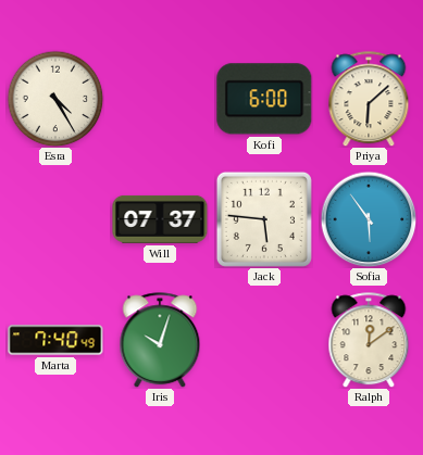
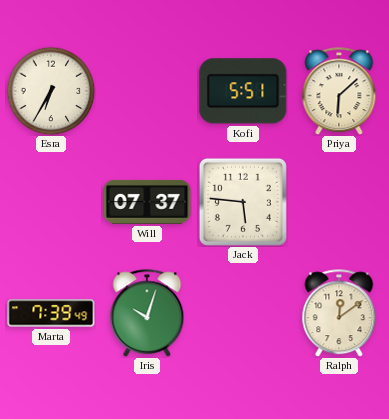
Esra: 4:25 -> 6:35
Kofi: 6:00 -> 5:51
Sofia: 5:54 -> none
Marta: 7:40 -> 7:39
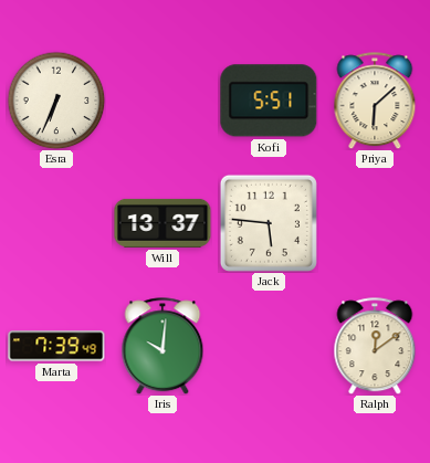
Esra: 6:35 -> 6:34
Will: 07:37 -> 13:37
Iris: 10:03 -> 10:01
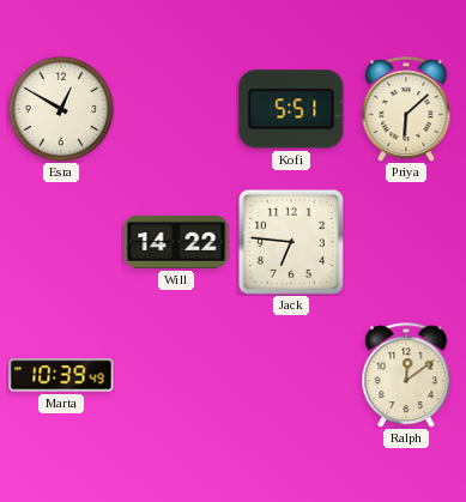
Esra: 6:34 -> 12:50
Will: 13:37 -> 14:22
Jack: 5:46 -> 6:46
Marta: 7:39 -> 10:39
Iris: 10:01 -> none
